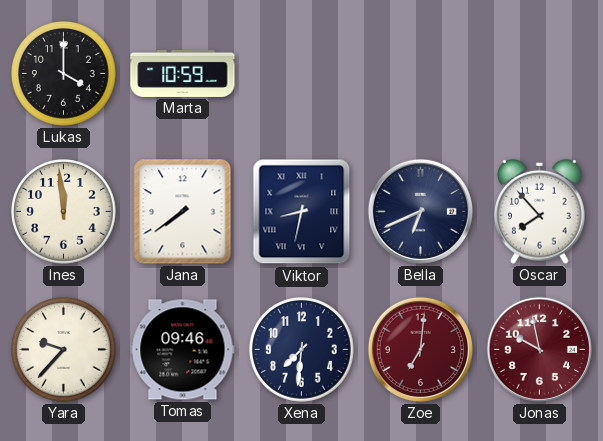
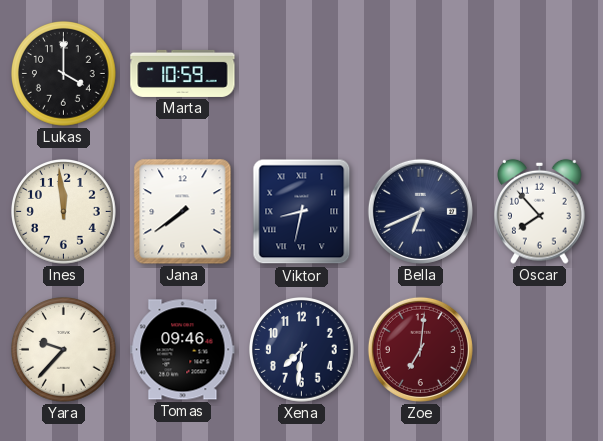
Jonas: 9:58 -> none
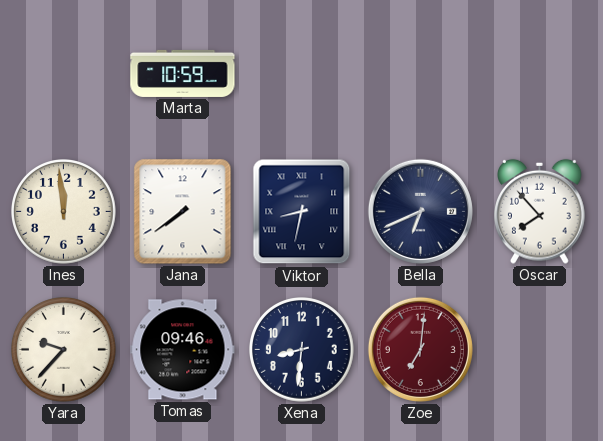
Lukas: 4:00 -> none
Xena: 7:31 -> 8:31
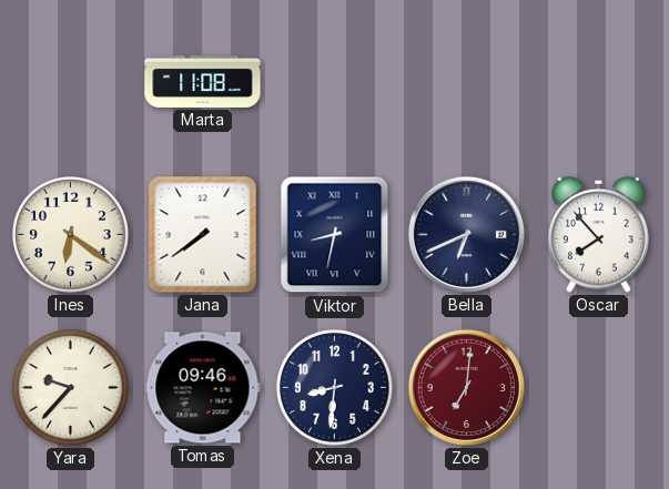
Marta: 10:59 -> 11:08
Ines: 11:59 -> 6:21
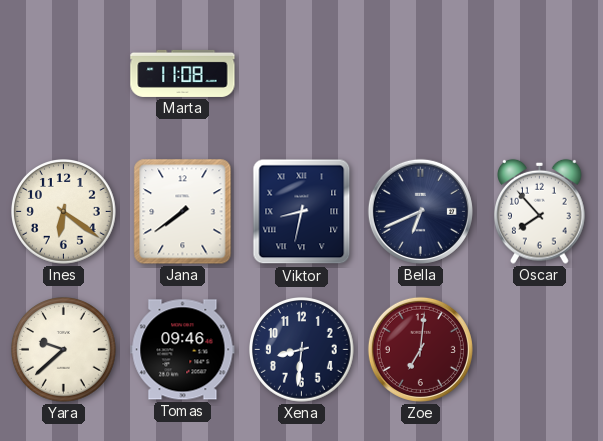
Yara: 9:37 -> 9:38
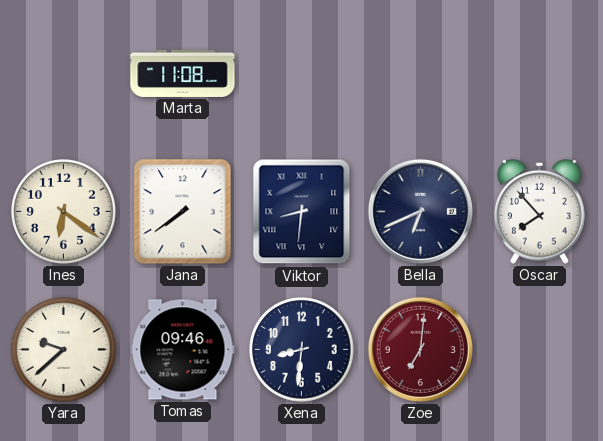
Viktor: 8:32 -> 8:31
